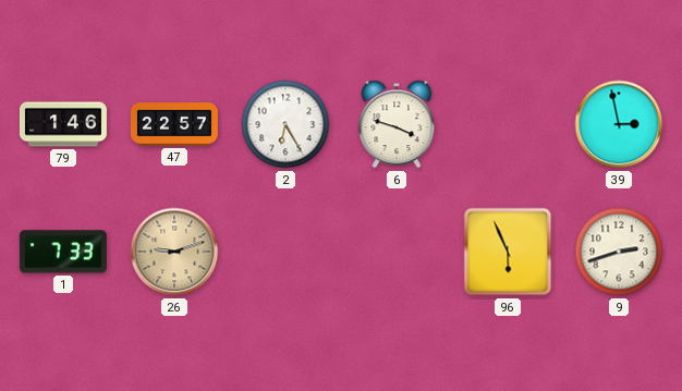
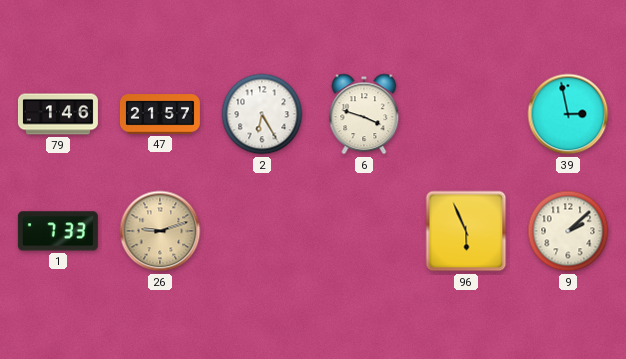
47: 22:57 -> 21:57
9: 2:42 -> 2:08
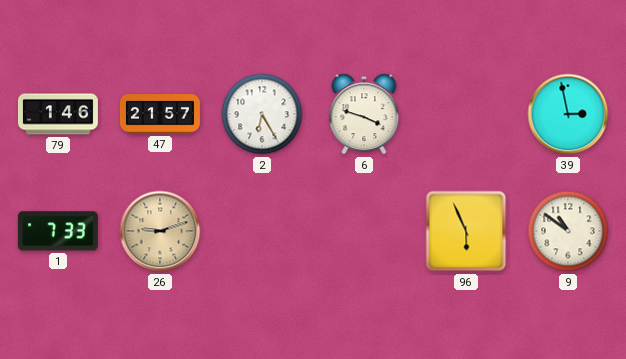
9: 2:08 -> 10:51
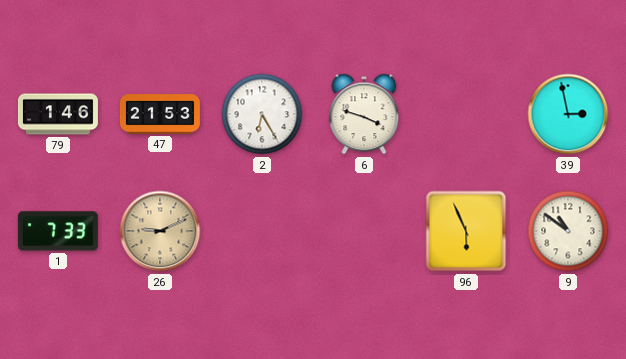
47: 21:57 -> 21:53
26: 9:12 -> 9:11
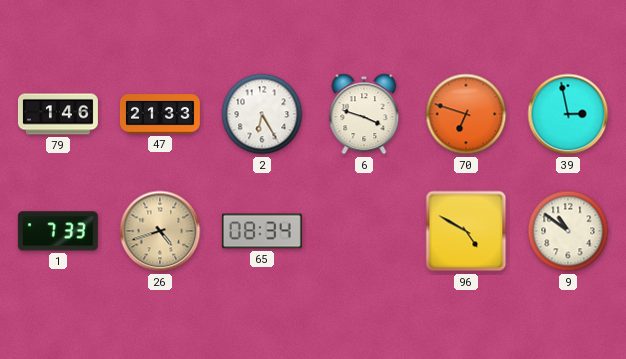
47: 21:53 -> 21:33
70: none -> 6:48
26: 9:11 -> 4:42
65: none -> 08:34
96: 5:56 -> 4:50
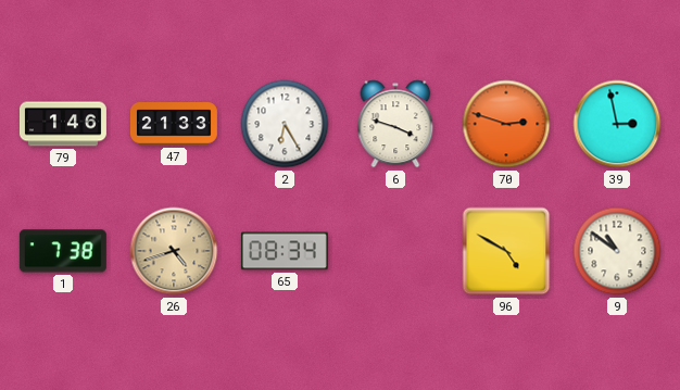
70: 6:48 -> 2:48
1: 7:33 -> 7:38
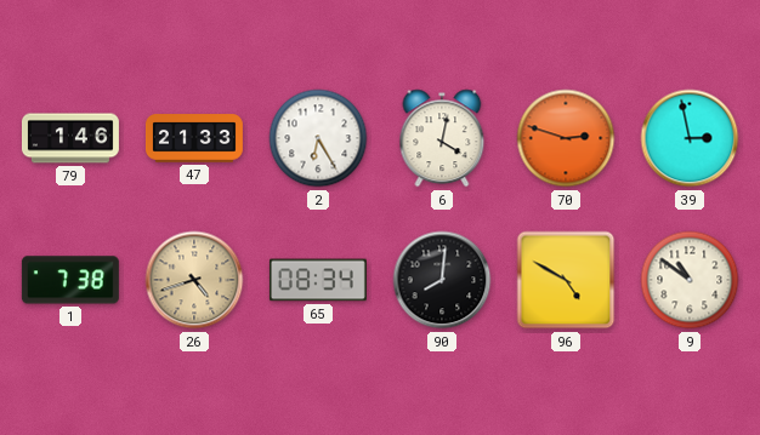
6: 3:48 -> 4:02
90: none -> 8:01
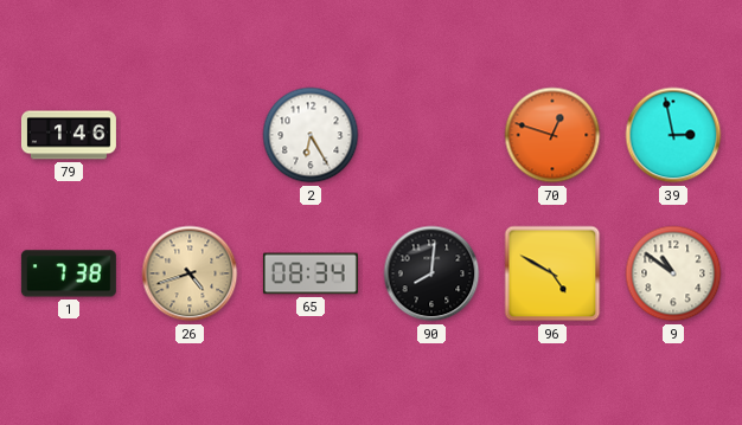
47: 21:33 -> none
6: 4:02 -> none
70: 2:48 -> 12:48
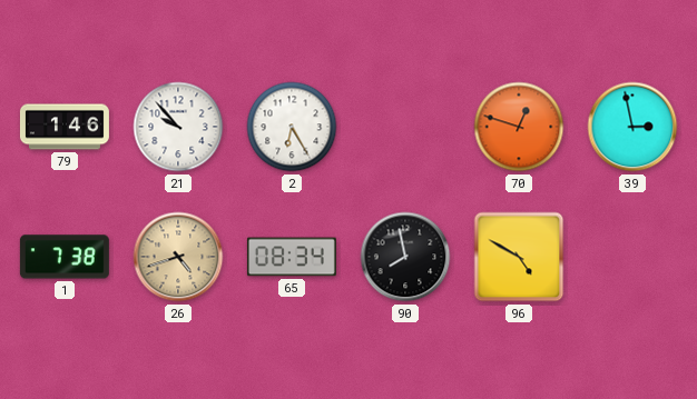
21: none -> 9:53
90: 8:01 -> 7:58
9: 10:51 -> none
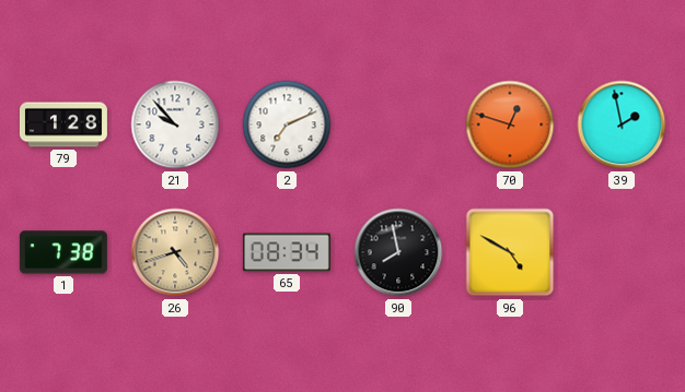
79: 1:46 -> 1:28
2: 6:25 -> 7:11
39: 2:58 -> 1:58
